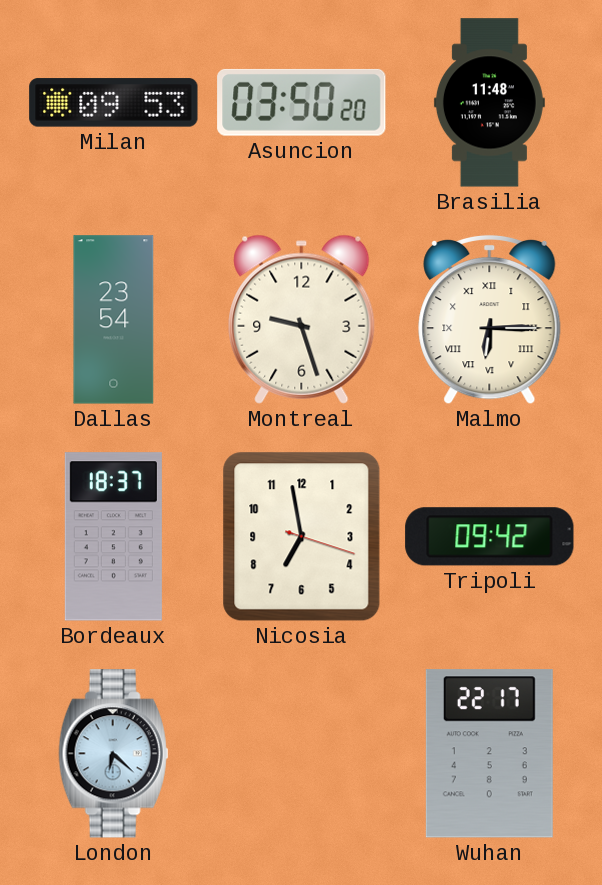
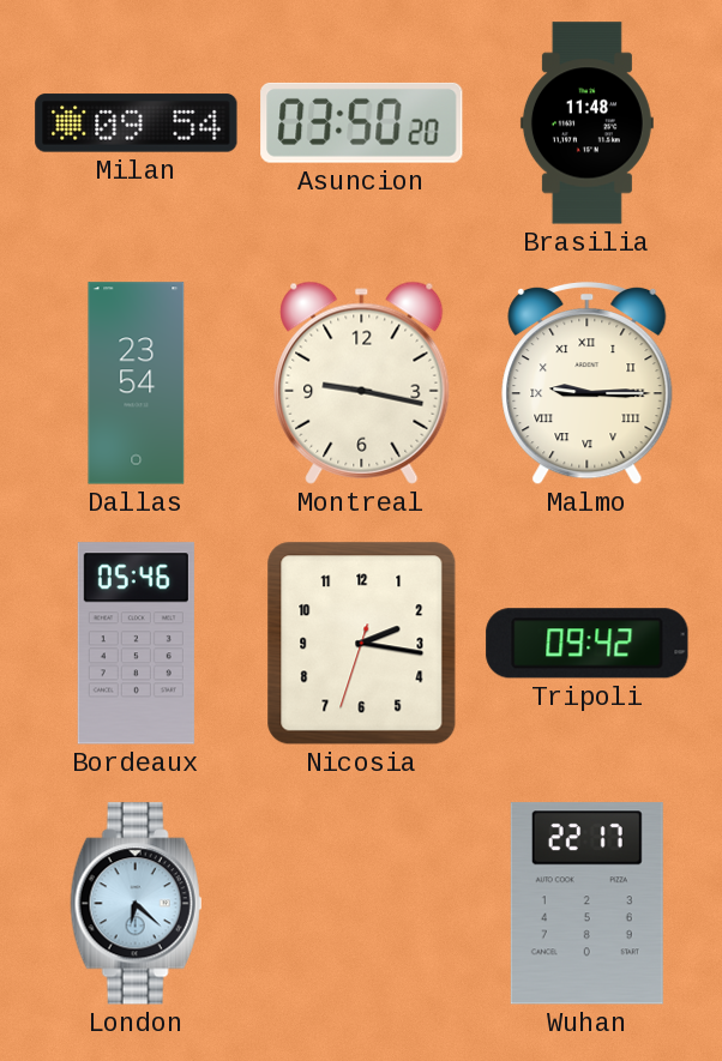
Milan: 09:53 -> 09:54
Montreal: 9:27 -> 9:17
Malmo: 6:15 -> 9:15
Bordeaux: 18:37 -> 05:46
Nicosia: 6:58 -> 2:16
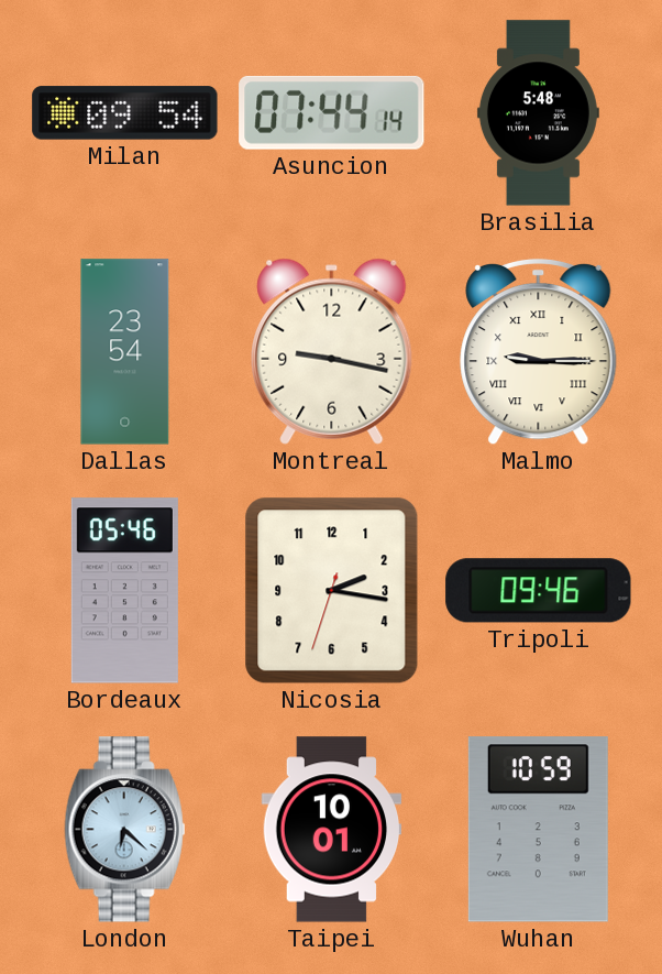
Asuncion: 03:50 -> 07:44
Brasilia: 11:48 -> 5:48
Tripoli: 09:42 -> 09:46
Taipei: none -> 10:01
Wuhan: 22:17 -> 10:59
